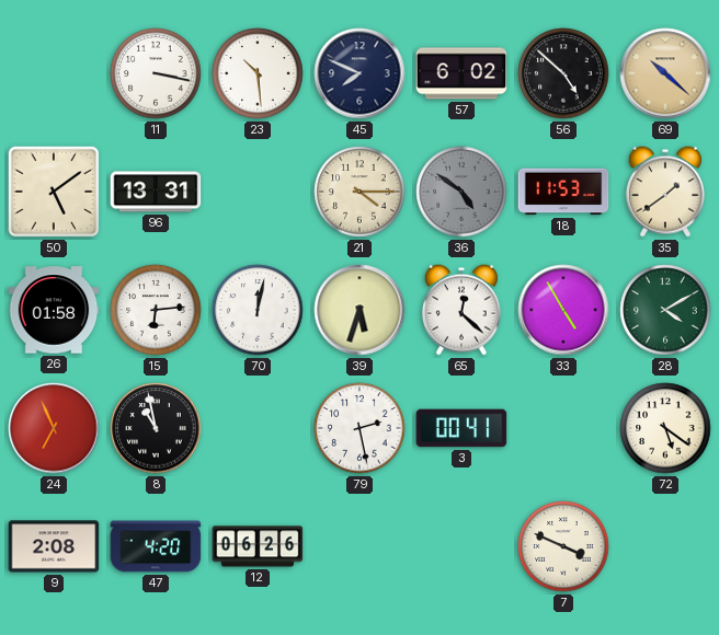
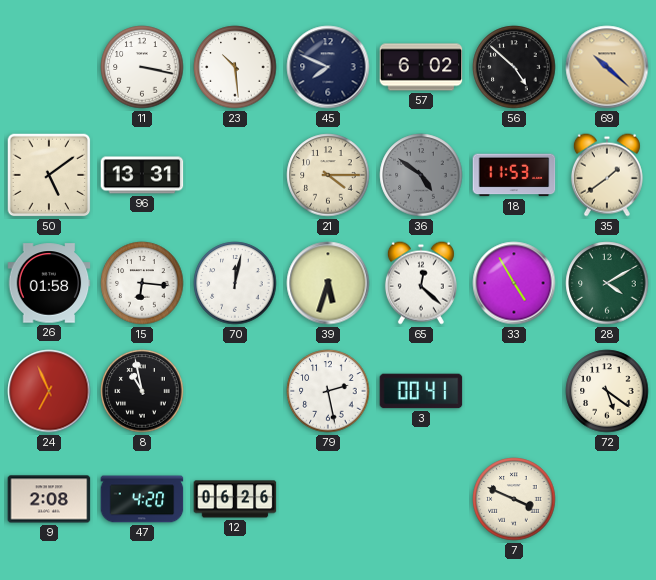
15: 6:14 -> 6:16
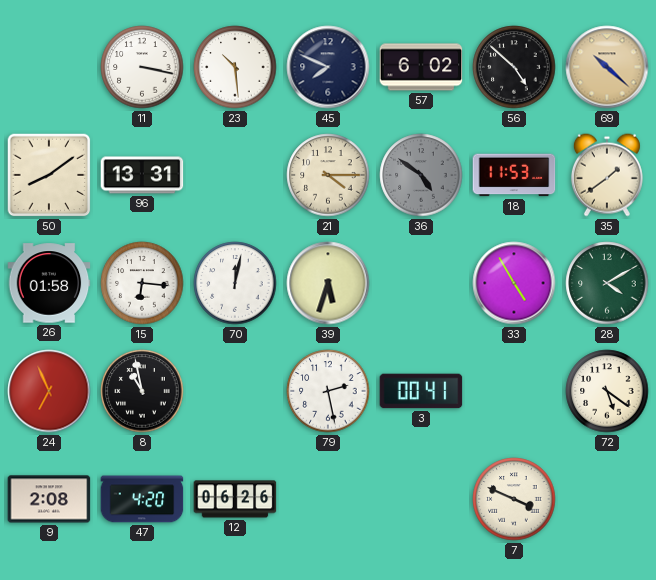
50: 5:09 -> 8:09
65: 12:22 -> none
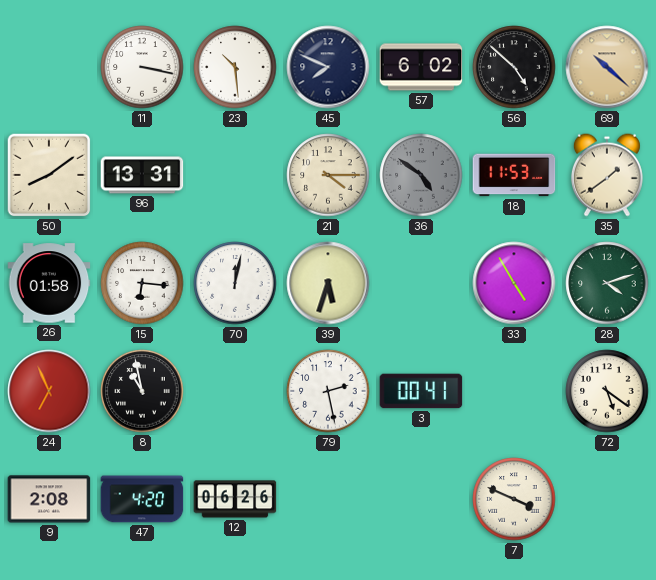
28: 4:10 -> 4:12
